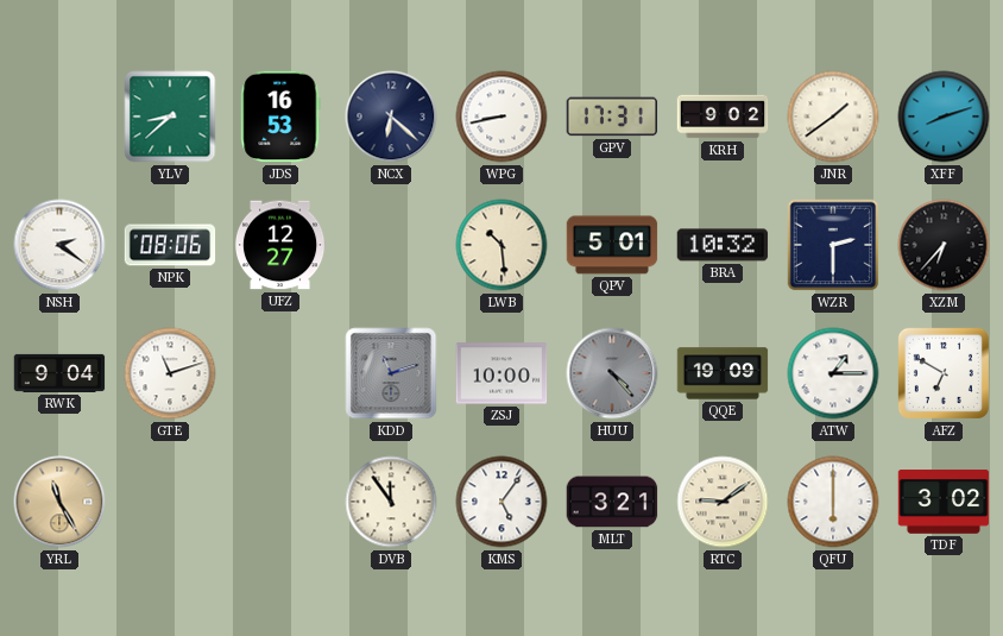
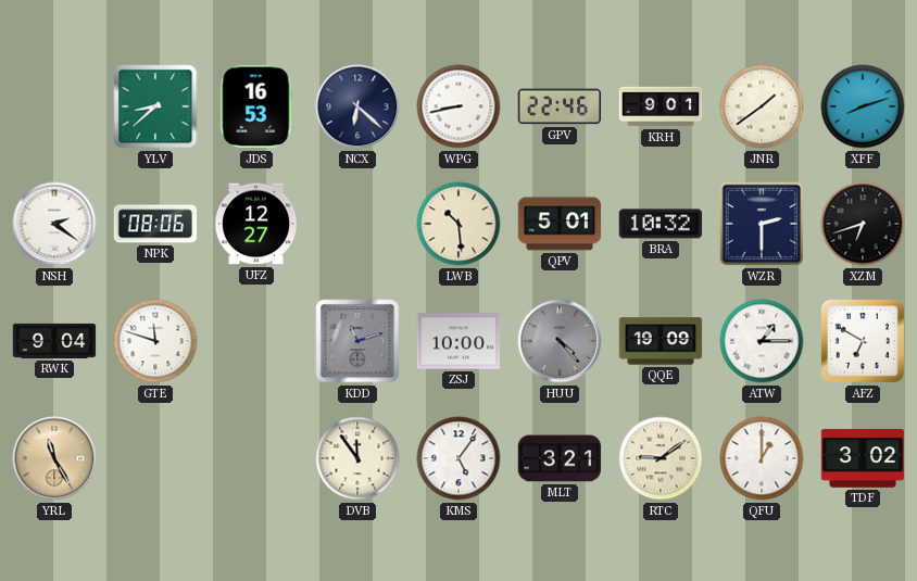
GPV: 17:31 -> 22:46
KRH: 9:02 -> 9:01
XZM: 6:37 -> 6:42
GTE: 11:12 -> 11:48
QFU: 6:00 -> 1:00
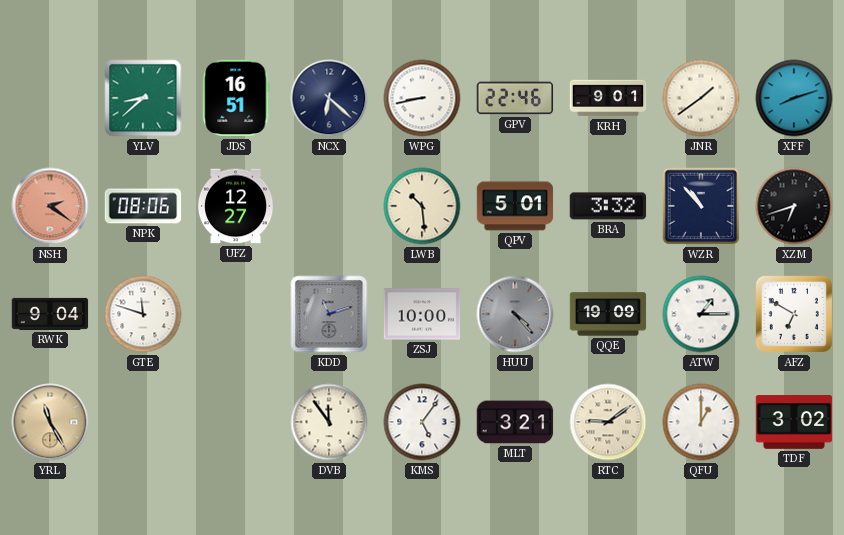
JDS: 16:53 -> 16:51
NSH dial: white -> salmon
BRA: 10:32 -> 3:32
WZR: 2:30 -> 10:53
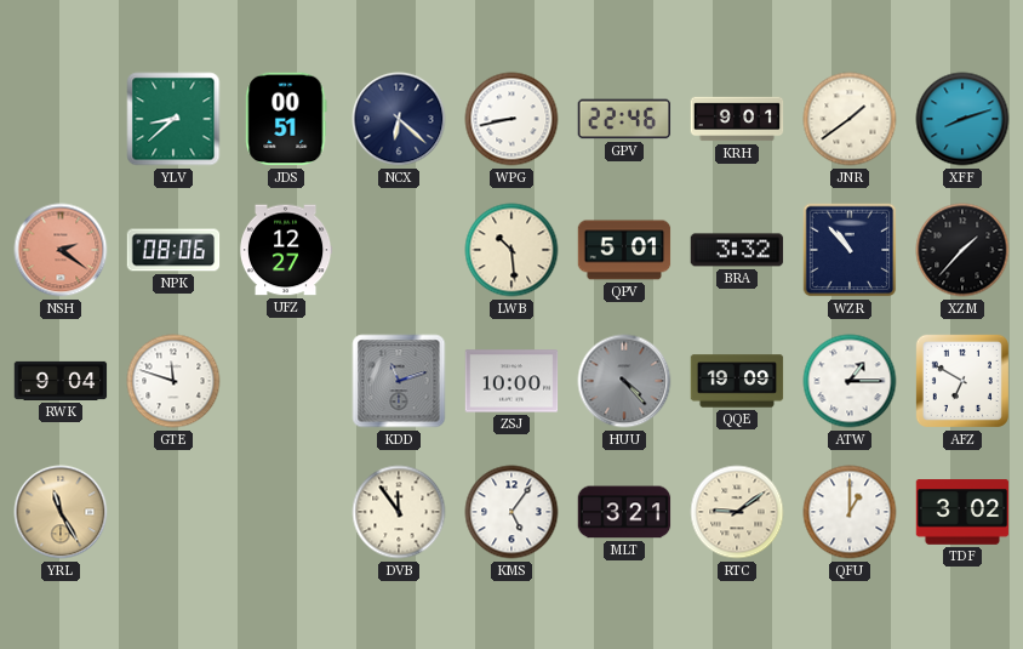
JDS: 16:51 -> 00:51
XZM: 6:42 -> 1:37
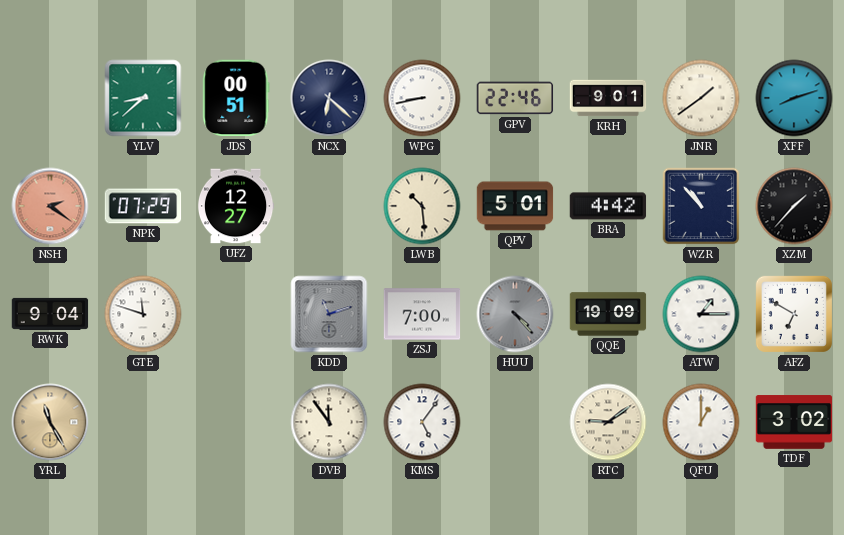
NPK: 08:06 -> 07:29
BRA: 3:32 -> 4:42
ZSJ: 10:00 -> 7:00
MLT: 3:21 -> none
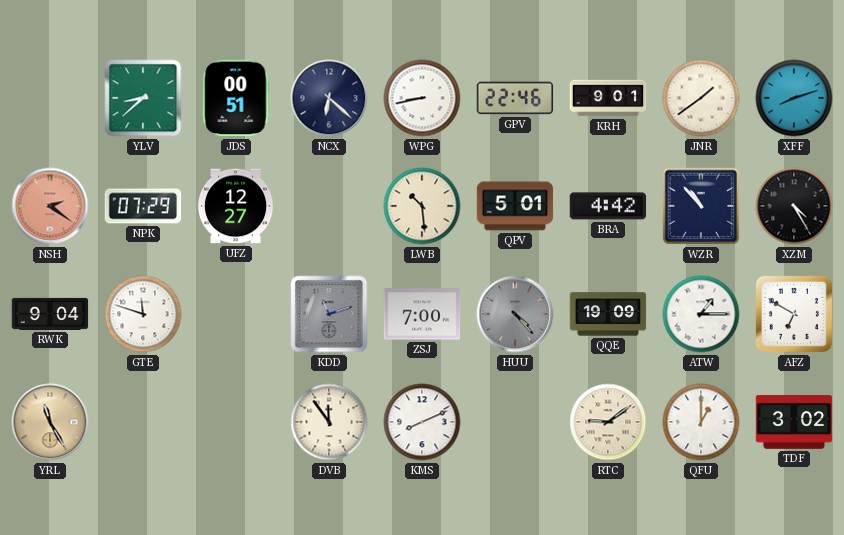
XZM: 1:37 -> 4:25
KMS: 5:06 -> 8:11
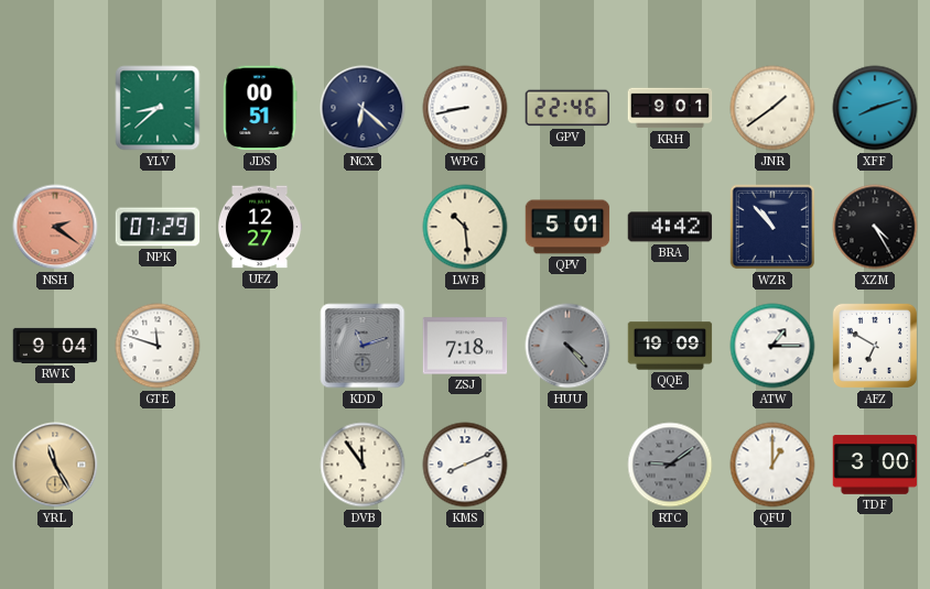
ZSJ: 7:00 -> 7:18
RTC dial: cream -> grey
TDF: 3:02 -> 3:00
